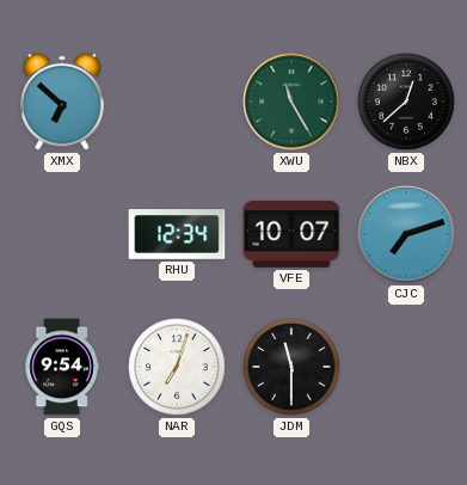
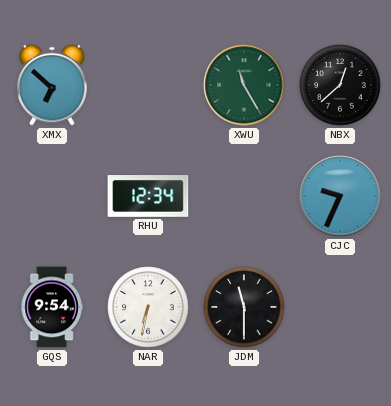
VFE: 10:07 -> none
CJC: 7:12 -> 9:34
NAR: 7:03 -> 6:32
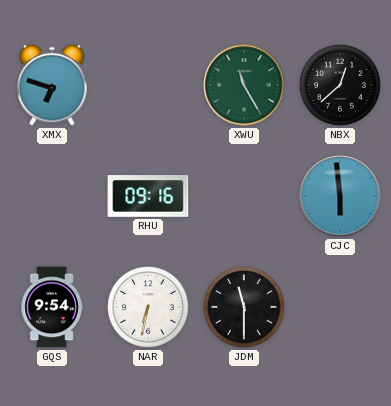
XMX: 6:52 -> 6:48
RHU: 12:34 -> 09:16
CJC: 9:34 -> 5:59
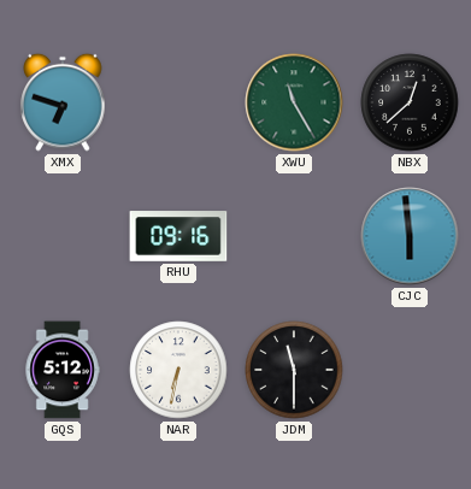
GQS: 9:54 -> 5:12
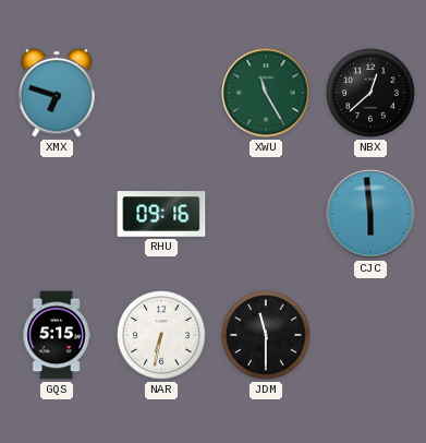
GQS: 5:12 -> 5:15
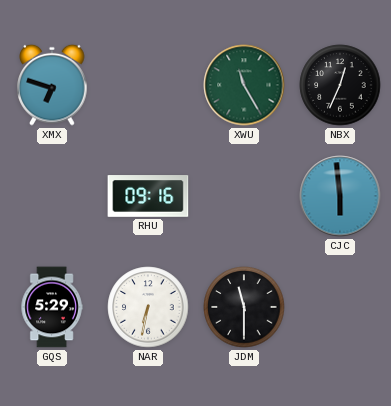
NBX: 12:38 -> 12:34
GQS: 5:15 -> 5:29
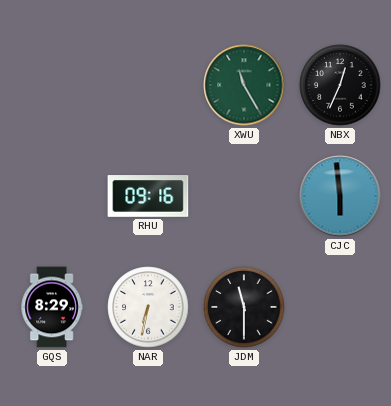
XMX: 6:48 -> none
GQS: 5:29 -> 8:29
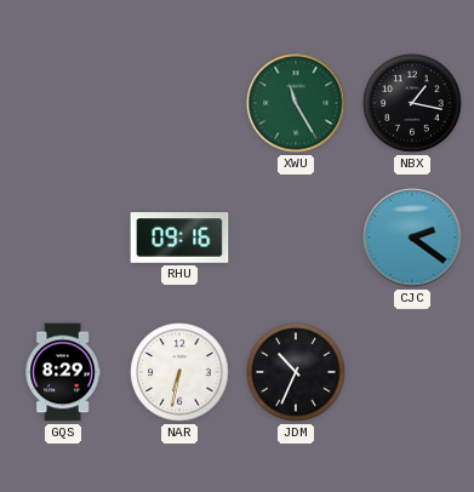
NBX: 12:34 -> 1:17
CJC: 5:59 -> 2:21
JDM: 11:30 -> 10:34
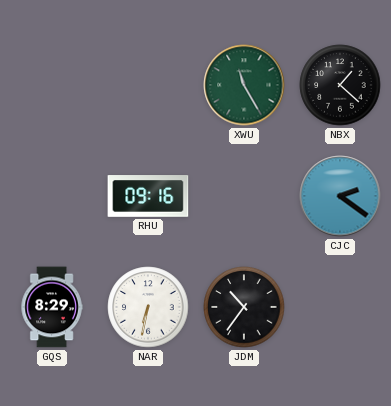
NBX: 1:17 -> 1:22
JDM: 10:34 -> 10:36
